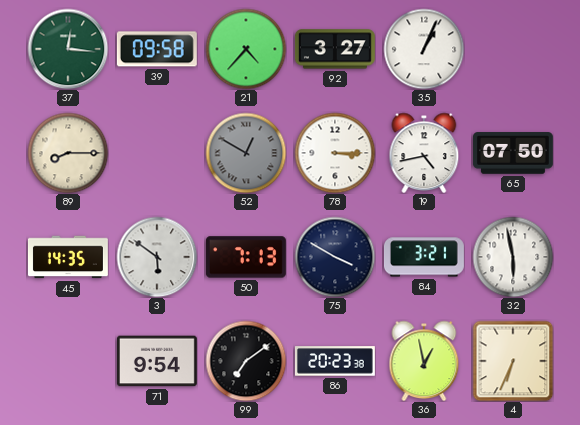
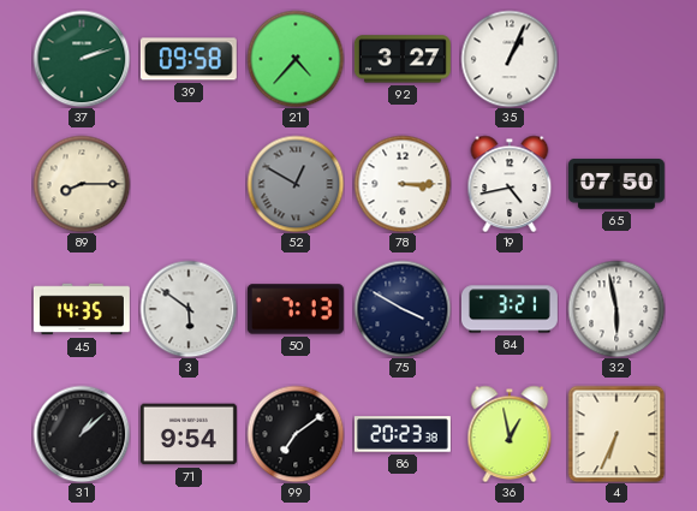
37: 12:16 -> 2:12
31: none -> 1:08
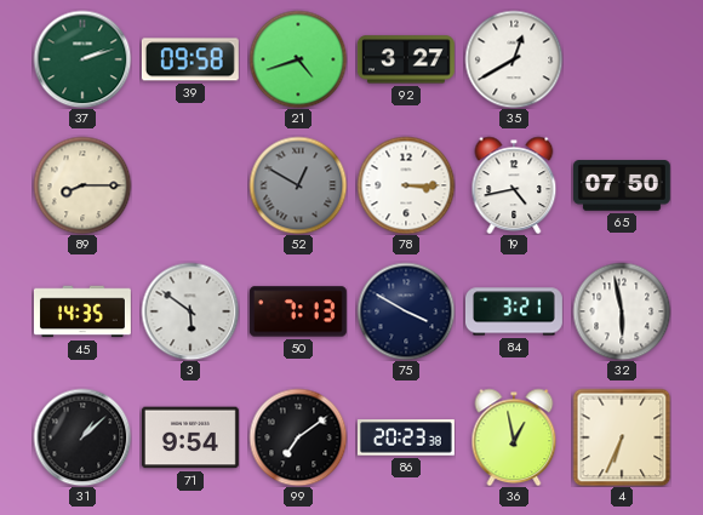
21: 4:37 -> 4:42
35: 1:04 -> 12:40
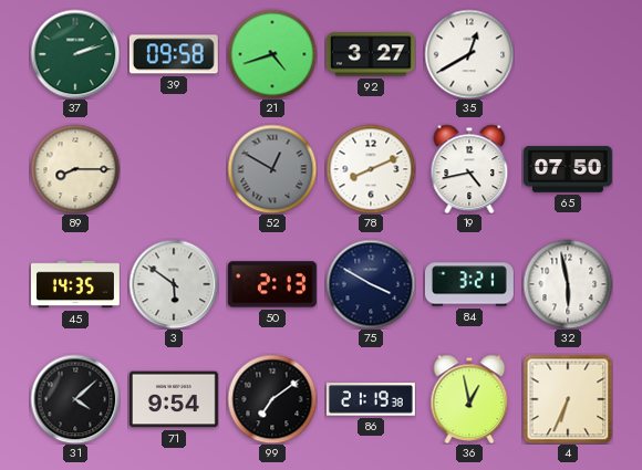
78: 3:15 -> 8:11
50: 7:13 -> 2:13
31: 1:08 -> 4:08
86: 20:23 -> 21:19
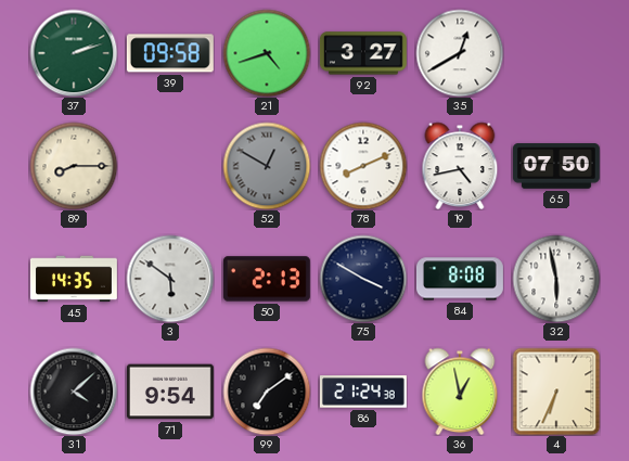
84: 3:21 -> 8:08
86: 21:19 -> 21:24
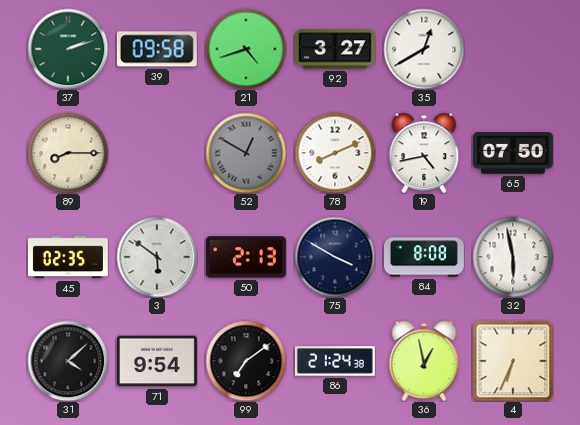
45: 14:35 -> 02:35
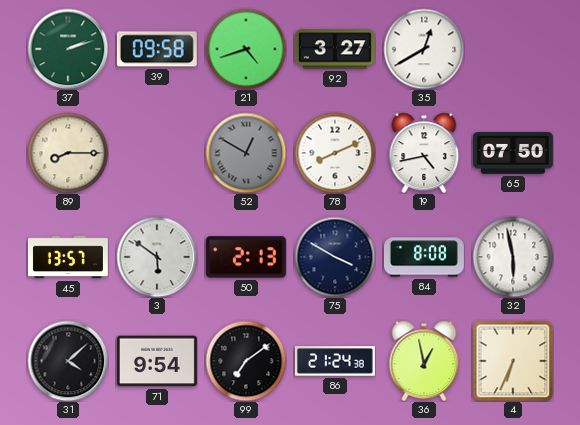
45: 02:35 -> 13:57
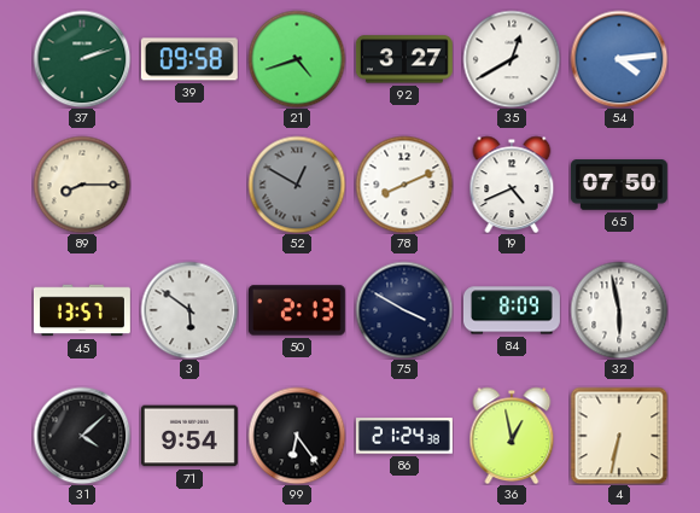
54: none -> 4:14
19: 4:43 -> 4:41
84: 8:08 -> 8:09
99: 7:09 -> 6:24
4: 6:34 -> 6:32
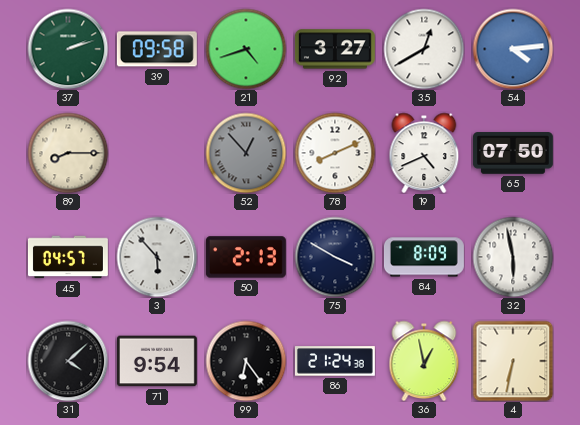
52: 12:50 -> 12:53
45: 13:57 -> 04:57
3: 5:51 -> 5:53
